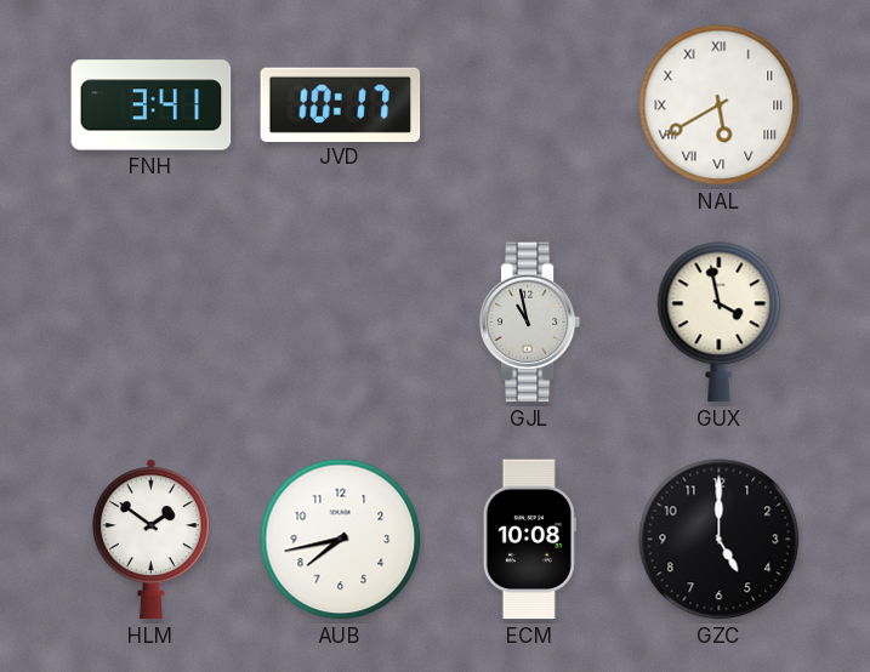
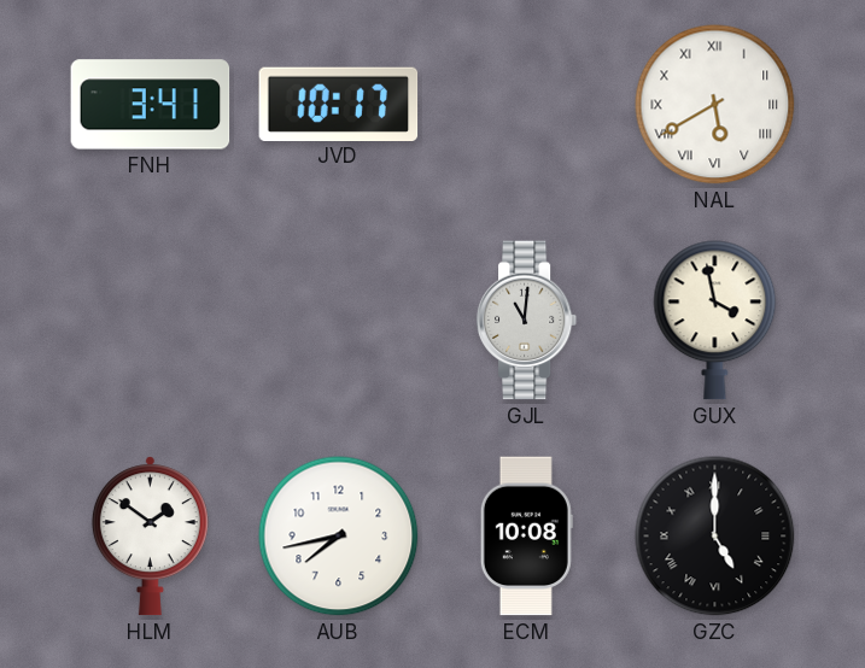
GJL: 10:58 -> 11:01
GZC numerals: Arabic -> Roman
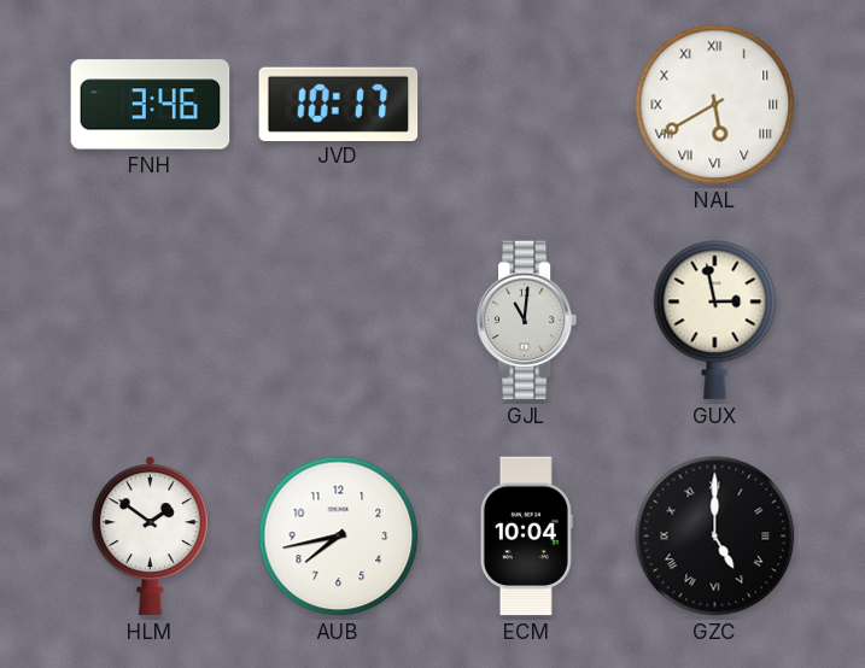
FNH: 3:41 -> 3:46
GUX: 3:58 -> 2:58
ECM: 10:08 -> 10:04
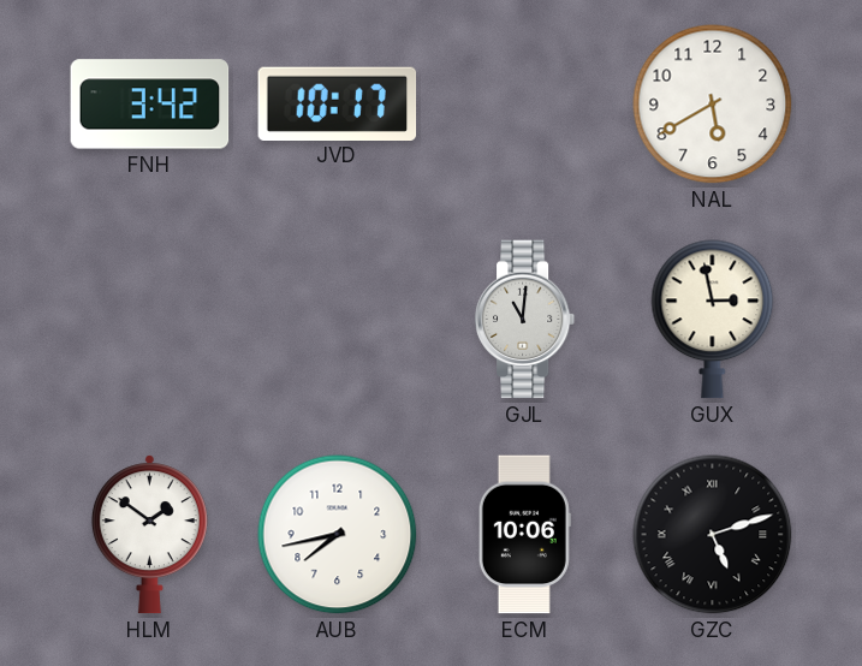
FNH: 3:46 -> 3:42
NAL numerals: Roman -> Arabic
ECM: 10:04 -> 10:06
GZC: 5:00 -> 5:12
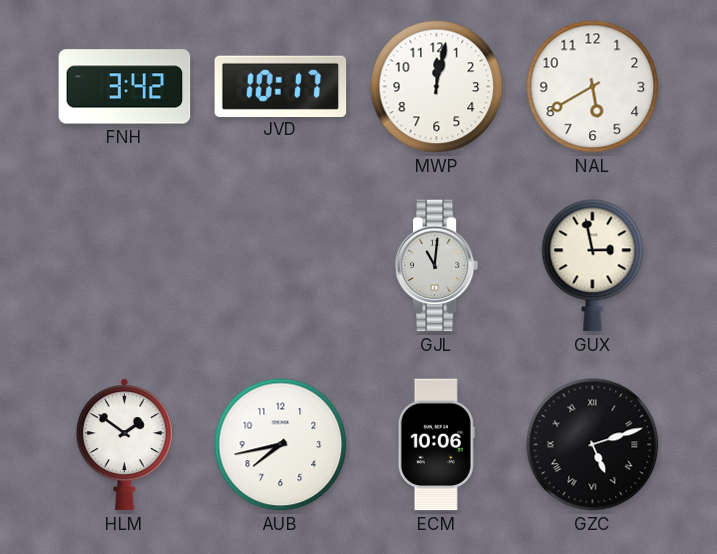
MWP: none -> 12:02
